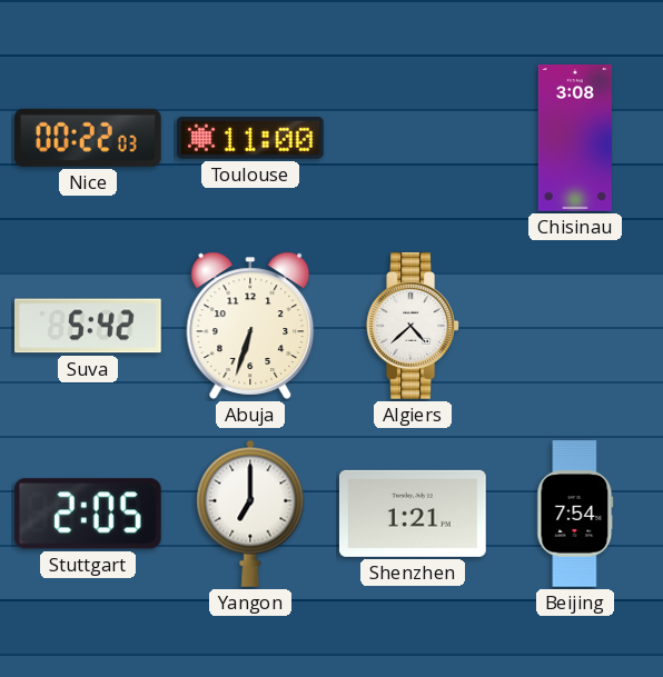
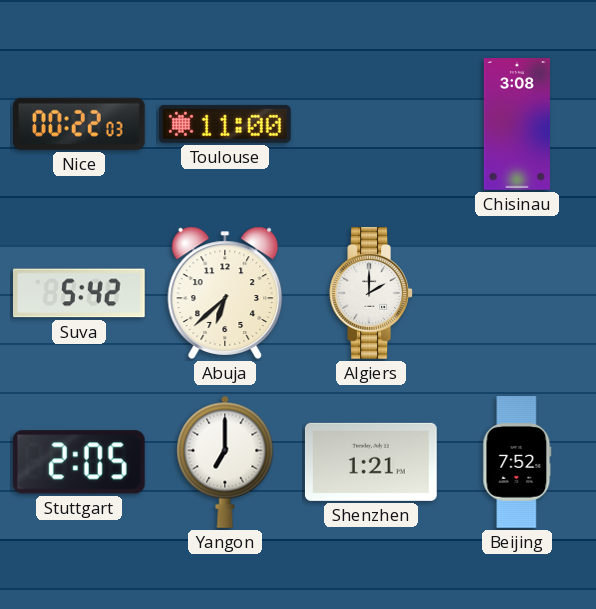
Abuja: 6:33 -> 6:38
Algiers: 4:38 -> 2:00
Beijing: 7:54 -> 7:52
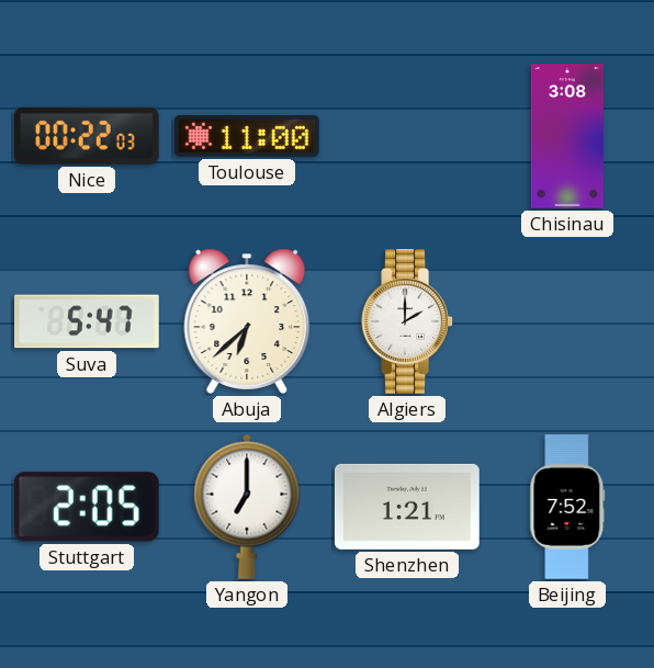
Suva: 5:42 -> 5:47
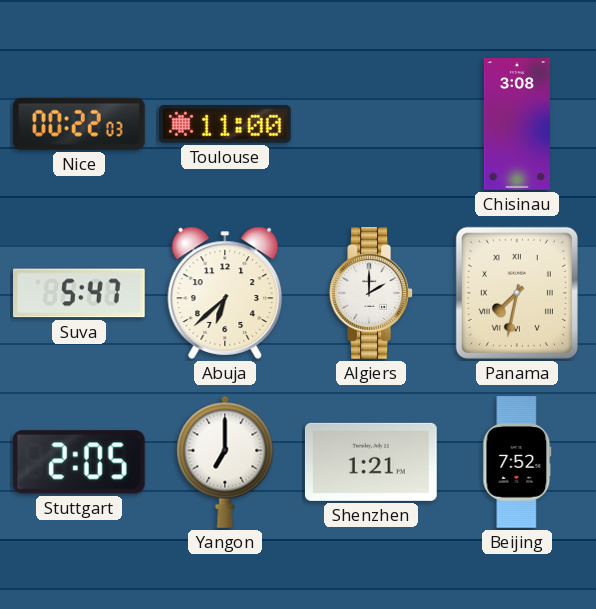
Panama: none -> 7:32
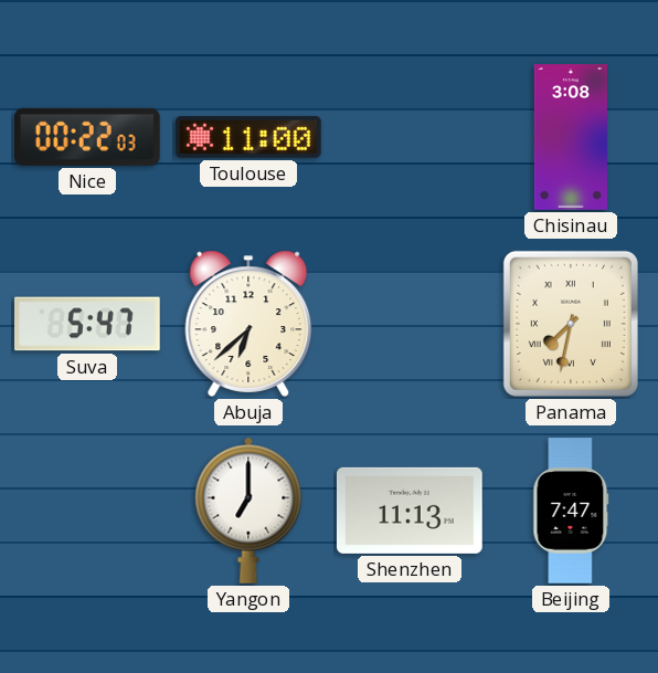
Algiers: 2:00 -> none
Stuttgart: 2:05 -> none
Shenzhen: 1:21 -> 11:13
Beijing: 7:52 -> 7:47
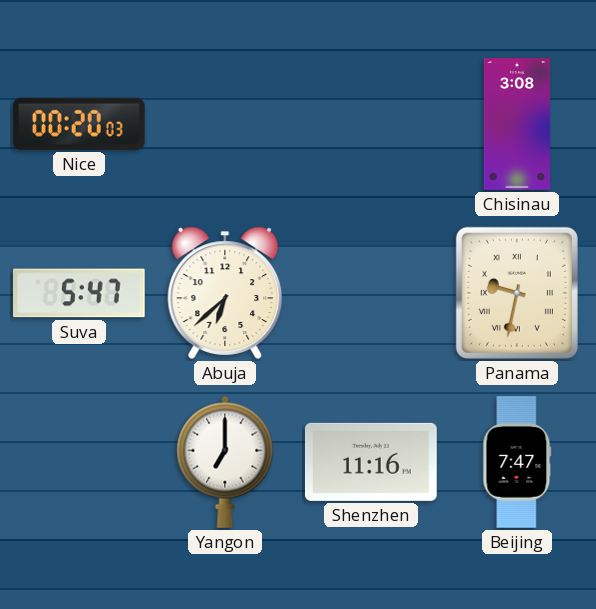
Nice: 00:22 -> 00:20
Toulouse: 11:00 -> none
Panama: 7:32 -> 9:32
Shenzhen: 11:13 -> 11:16
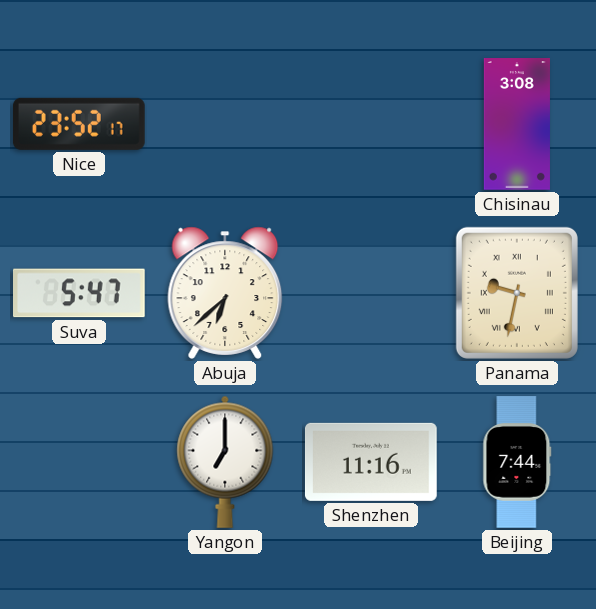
Nice: 00:20 -> 23:52
Beijing: 7:47 -> 7:44
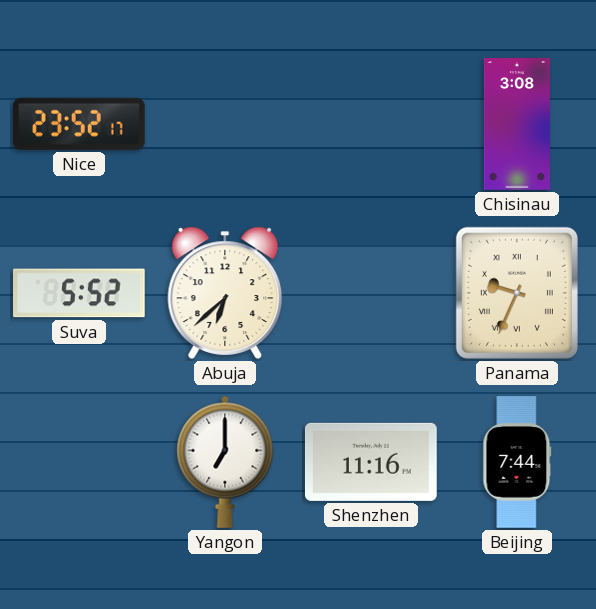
Suva: 5:47 -> 5:52
Panama: 9:32 -> 9:34
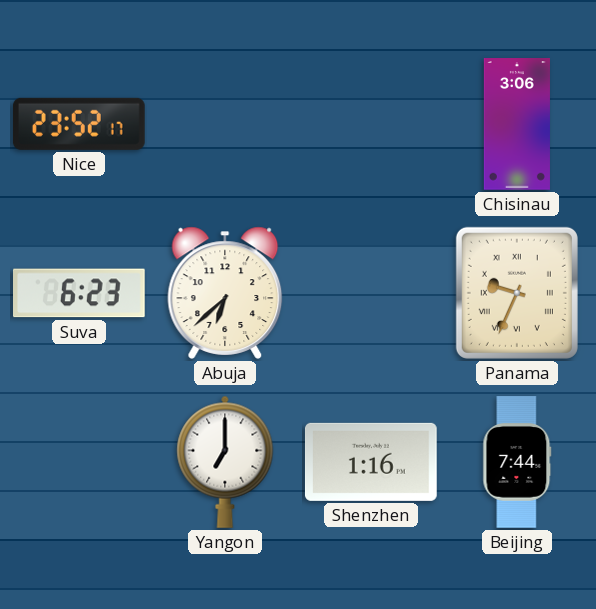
Chisinau: 3:08 -> 3:06
Suva: 5:52 -> 6:23
Shenzhen: 11:16 -> 1:16
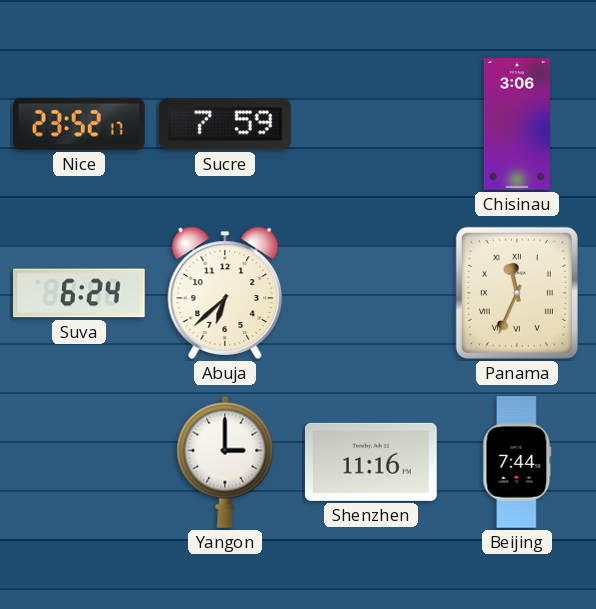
Sucre: none -> 7:59
Suva: 6:23 -> 6:24
Panama: 9:34 -> 11:34
Yangon: 7:00 -> 3:00
Shenzhen: 1:16 -> 11:16
